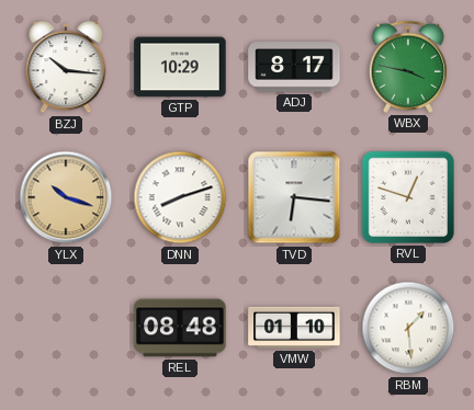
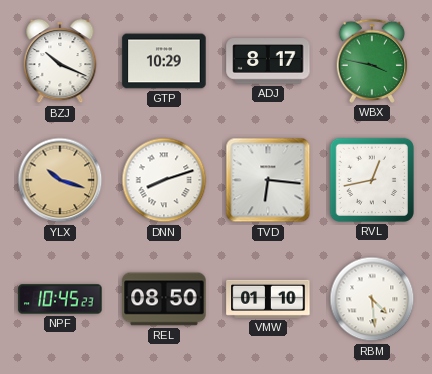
BZJ: 10:16 -> 10:19
RVL: 12:48 -> 12:43
NPF: none -> 10:45
REL: 08:48 -> 08:50
RBM: 1:29 -> 4:29
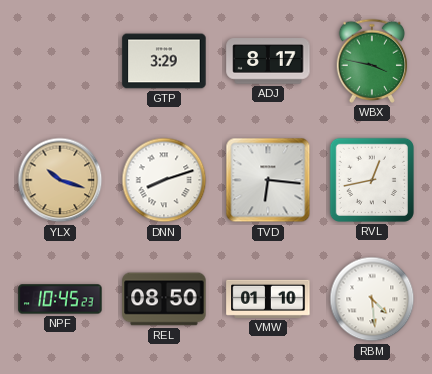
BZJ: 10:19 -> none
GTP: 10:29 -> 3:29
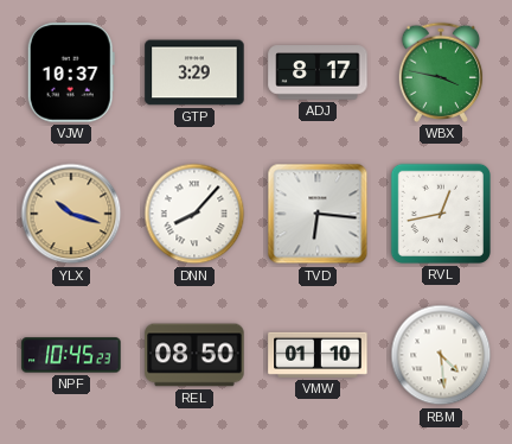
VJW: none -> 10:37
DNN: 8:12 -> 8:07
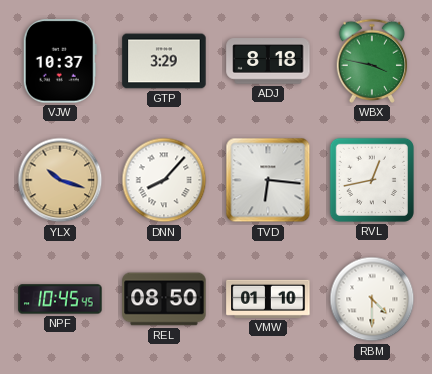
ADJ: 8:17 -> 8:18
NPF: 10:45:23 -> 10:45:45
RBM: 4:29 -> 4:30
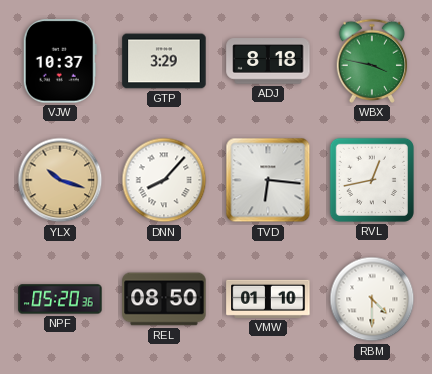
NPF: 10:45 -> 05:20
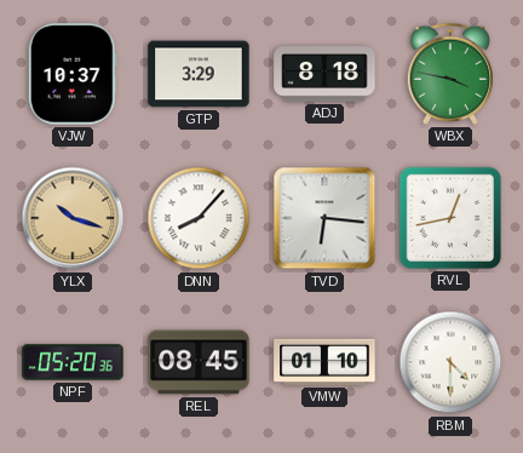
REL: 08:50 -> 08:45
